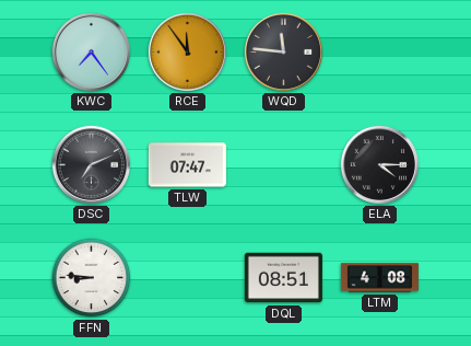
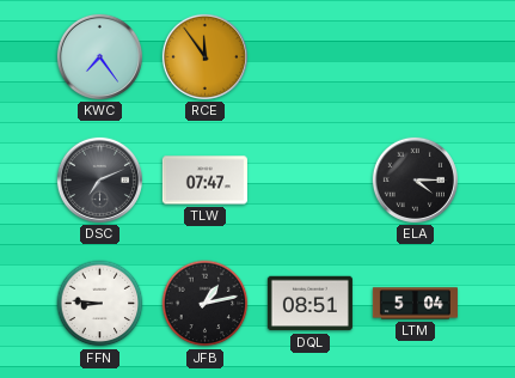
WQD: 11:46 -> none
JFB: none -> 1:13
LTM: 4:08 -> 5:04
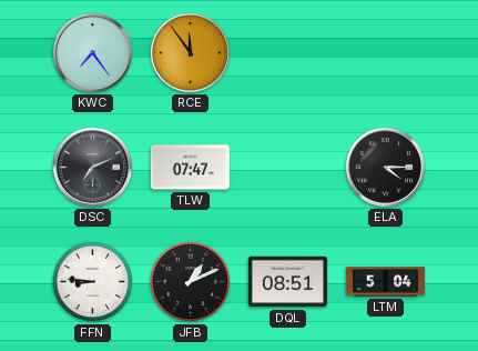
JFB: 1:13 -> 1:11
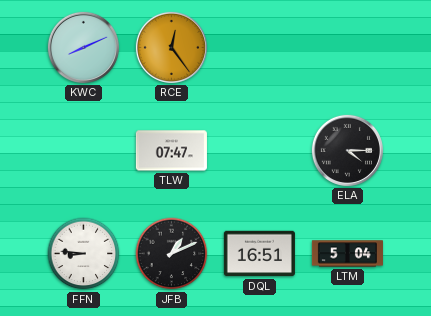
KWC: 7:24 -> 8:11
RCE: 11:54 -> 12:24
DSC: 7:11 -> none
DQL: 08:51 -> 16:51
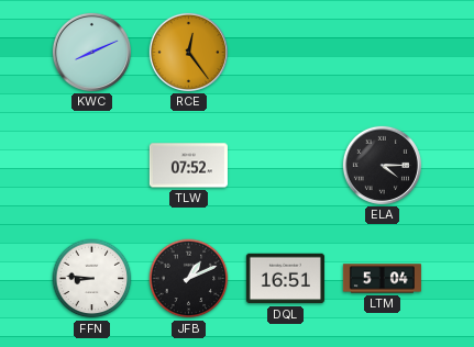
TLW: 07:47 -> 07:52
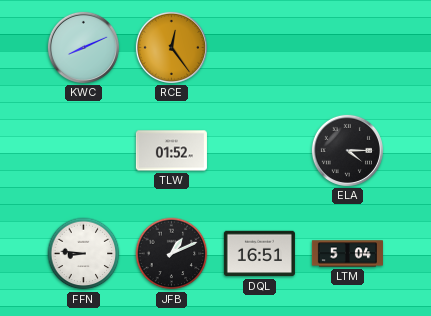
TLW: 07:52 -> 01:52
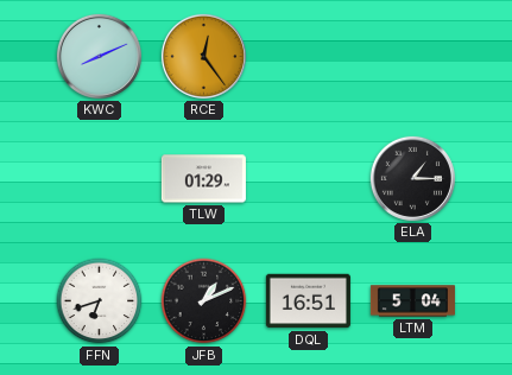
TLW: 01:52 -> 01:29
ELA: 4:15 -> 1:15
FFN: 8:46 -> 6:42
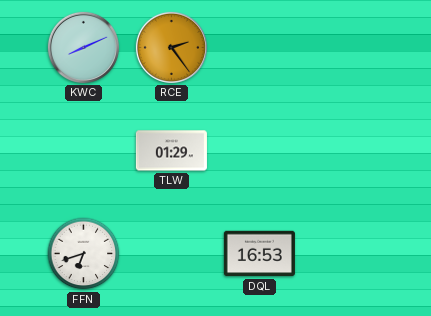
RCE: 12:24 -> 2:24
ELA: 1:15 -> none
JFB: 1:11 -> none
DQL: 16:51 -> 16:53
LTM: 5:04 -> none
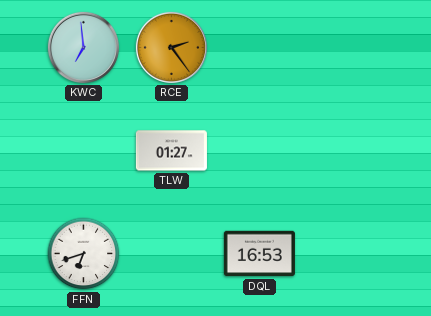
KWC: 8:11 -> 6:59
TLW: 01:29 -> 01:27
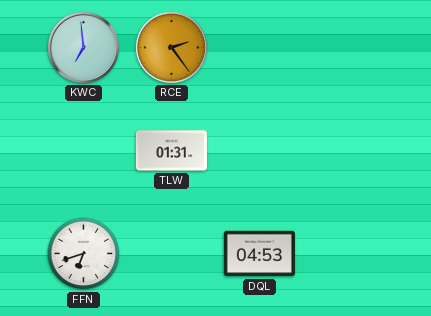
TLW: 01:27 -> 01:31
DQL: 16:53 -> 04:53
